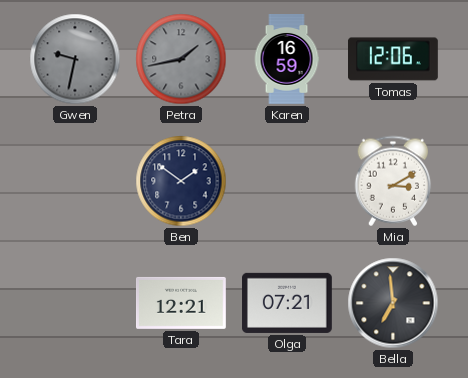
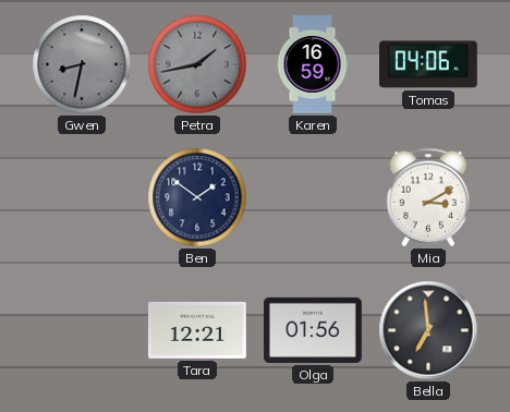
Gwen: 9:32 -> 8:32
Tomas: 12:06 -> 04:06
Olga: 07:21 -> 01:56
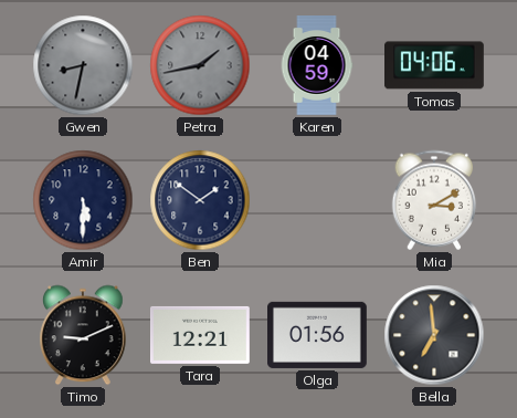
Karen: 16:59 -> 04:59
Amir: none -> 5:30
Timo: none -> 9:11
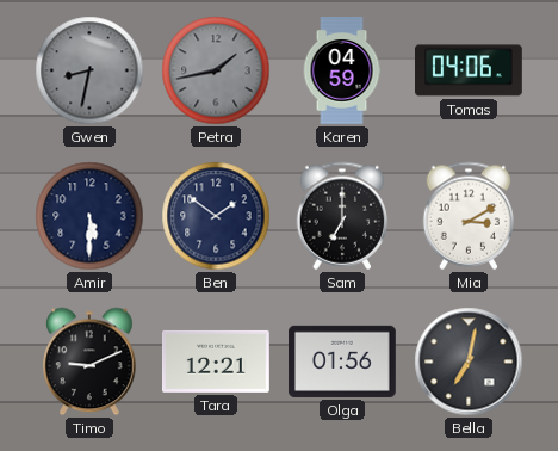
Sam: none -> 7:00
Bella: 6:59 -> 7:02
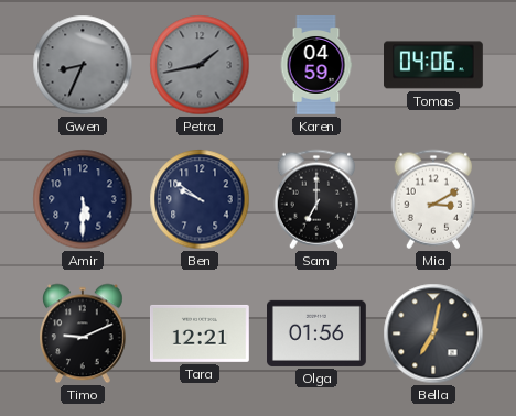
Gwen: 8:32 -> 8:34
Ben: 1:51 -> 9:51
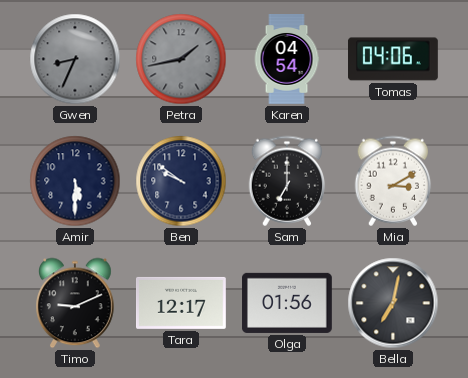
Karen: 04:59 -> 04:54
Tara: 12:21 -> 12:17
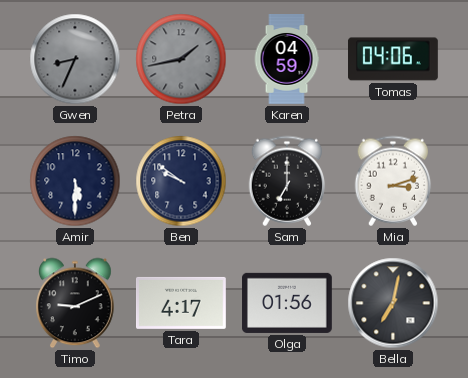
Karen: 04:54 -> 04:59
Mia: 3:10 -> 3:12
Tara: 12:17 -> 4:17
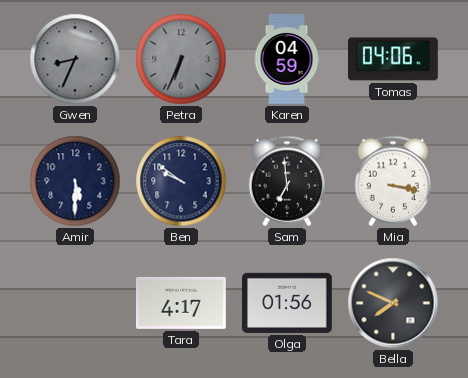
Petra: 1:43 -> 6:34
Sam: 7:00 -> 6:59
Mia: 3:12 -> 3:17
Timo: 9:11 -> none
Bella: 7:02 -> 7:49
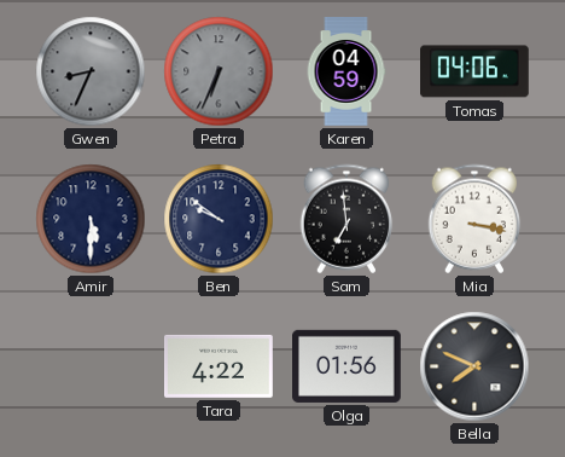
Tara: 4:17 -> 4:22
